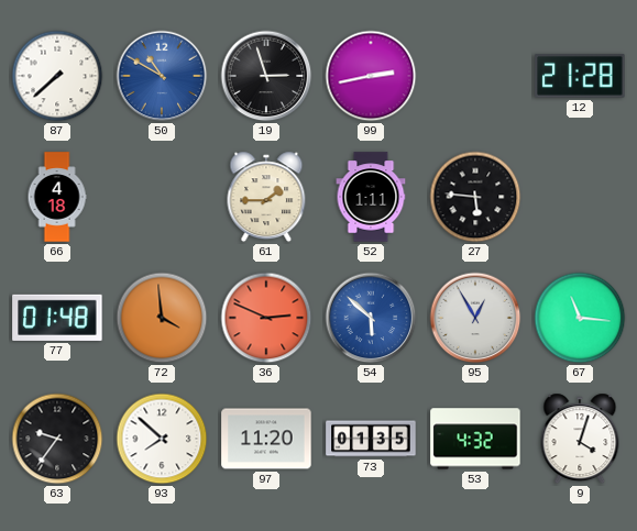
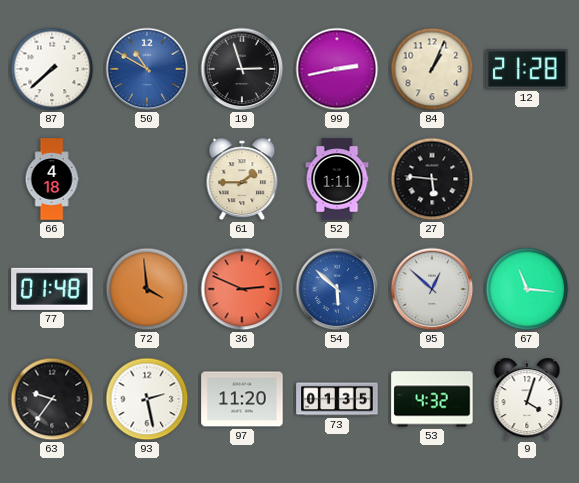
84: none -> 1:04
95: 12:55 -> 12:52
93: 7:52 -> 2:28
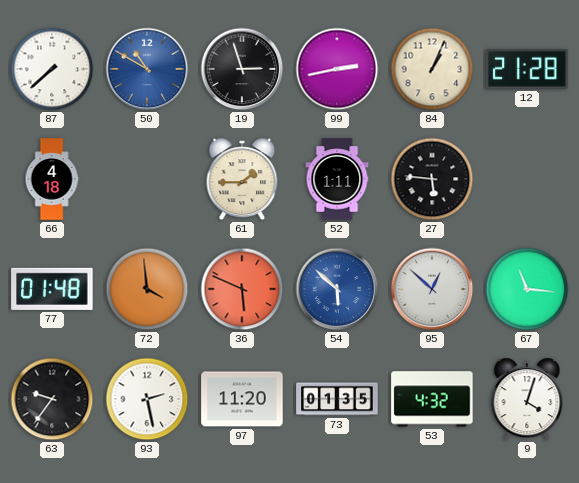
36: 2:49 -> 5:49
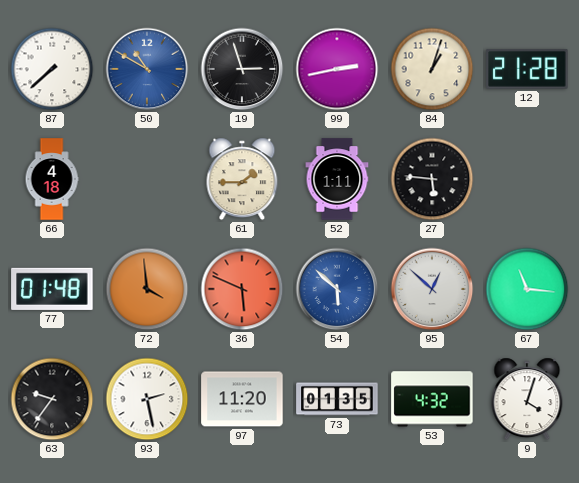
84: 1:04 -> 1:03
